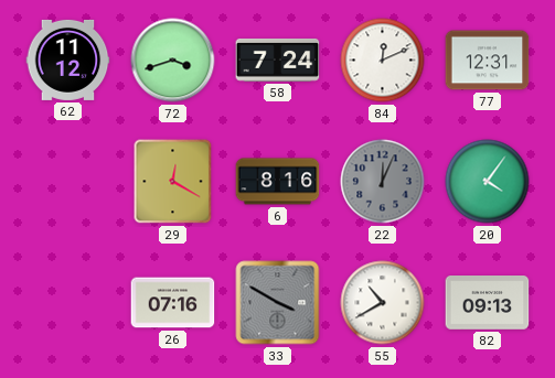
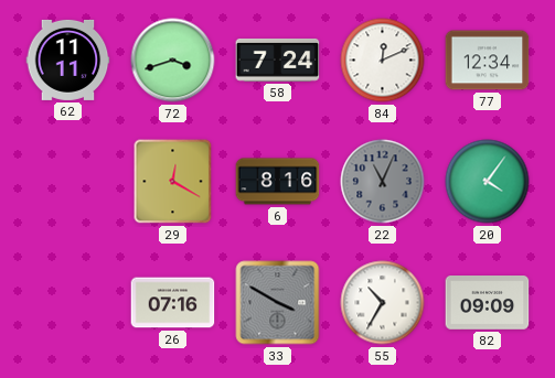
62: 11:12 -> 11:11
77: 12:31 -> 12:34
22: 12:04 -> 11:04
55: 10:40 -> 10:35
82: 09:13 -> 09:09
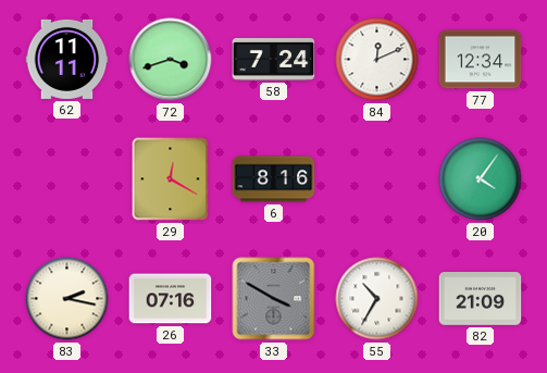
22: 11:04 -> none
83: none -> 2:17
82: 09:09 -> 21:09
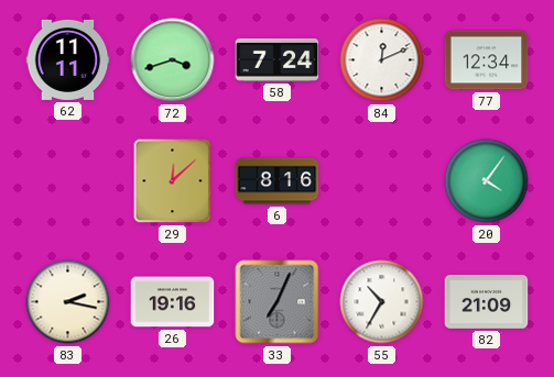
29: 12:20 -> 12:08
26: 07:16 -> 19:16
33: 3:50 -> 7:04
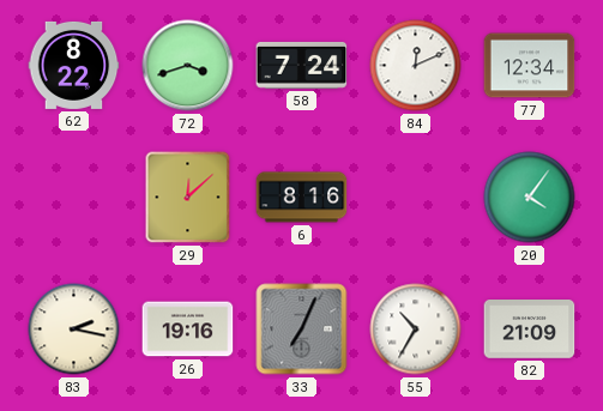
62: 11:11 -> 8:22
